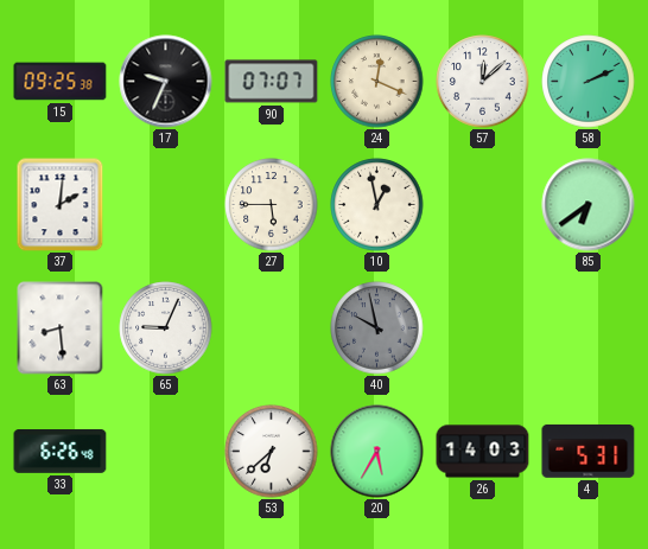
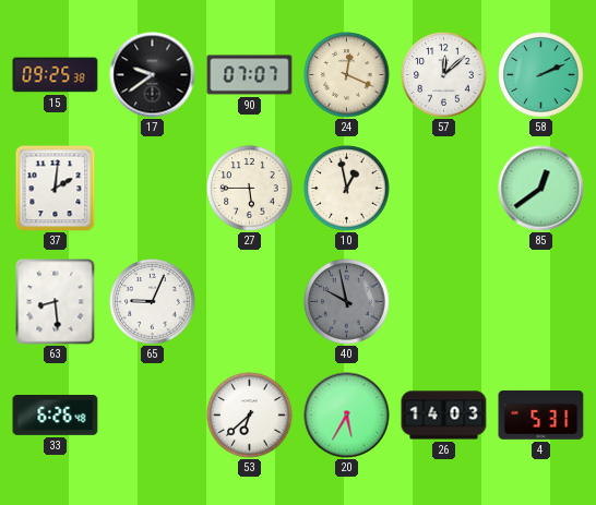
17: 9:34 -> 9:39
85: 6:39 -> 12:39
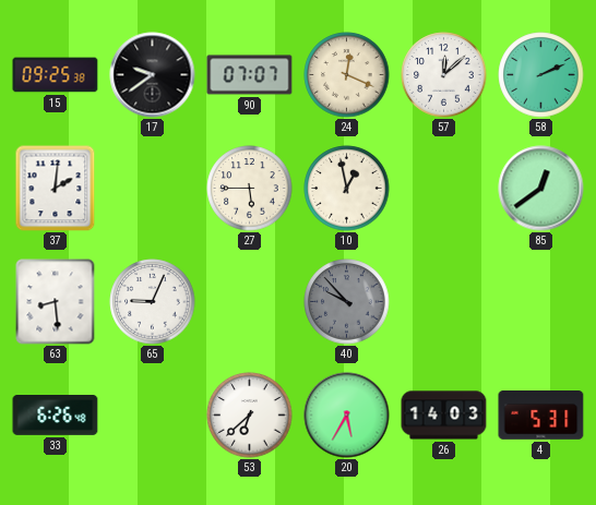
40: 9:58 -> 9:53
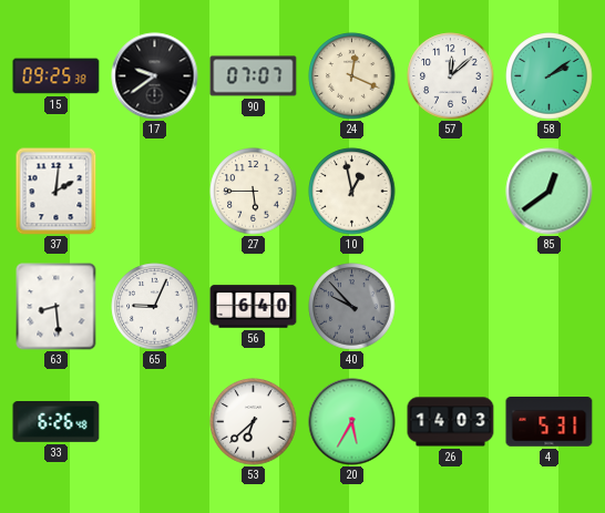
58: 2:11 -> 2:09
56: none -> 6:40
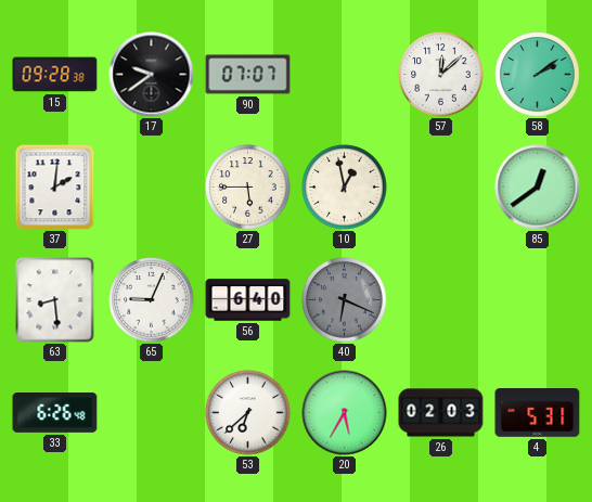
15: 09:25 -> 09:28
24: 12:19 -> none
40: 9:53 -> 6:19
26: 14:03 -> 02:03
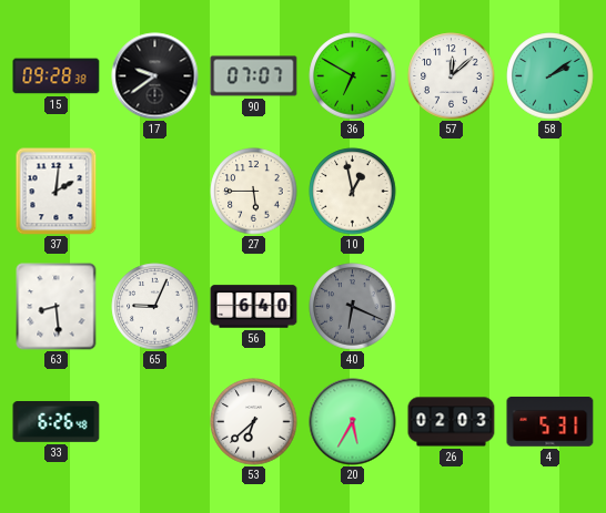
36: none -> 6:50
85: 12:39 -> none
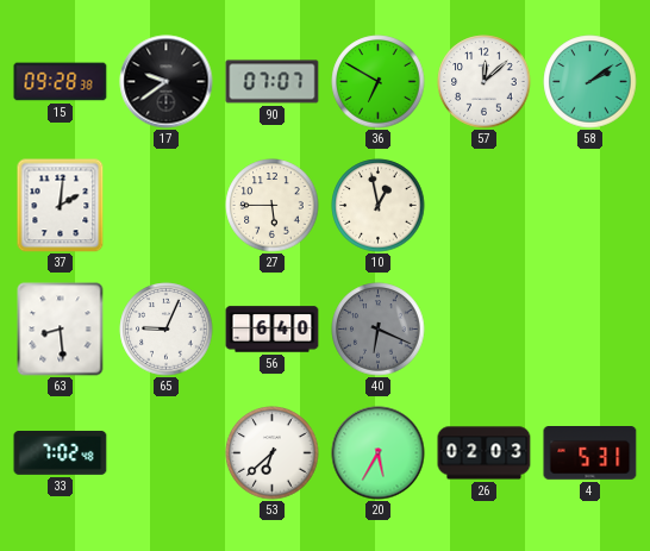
33: 6:26 -> 7:02
